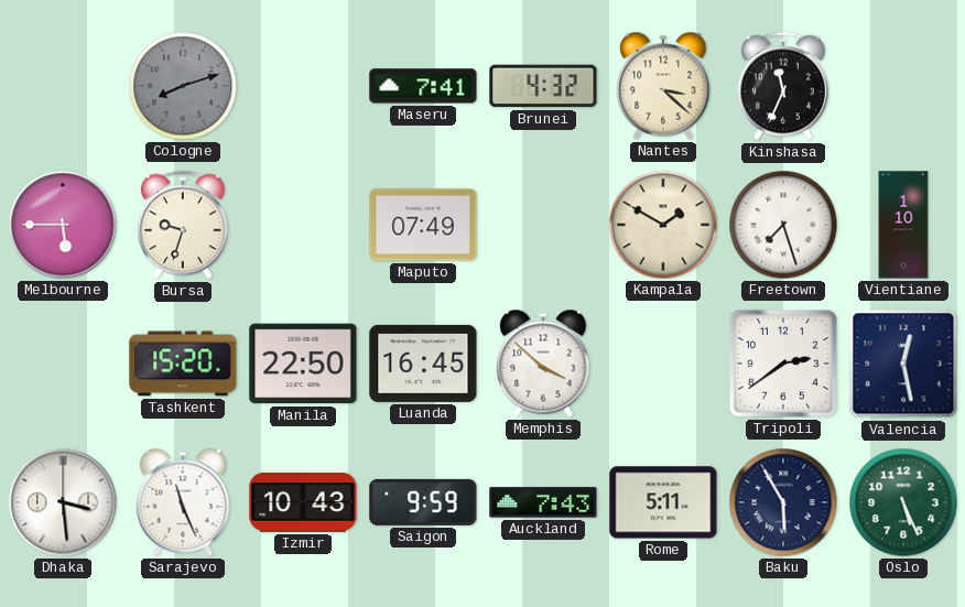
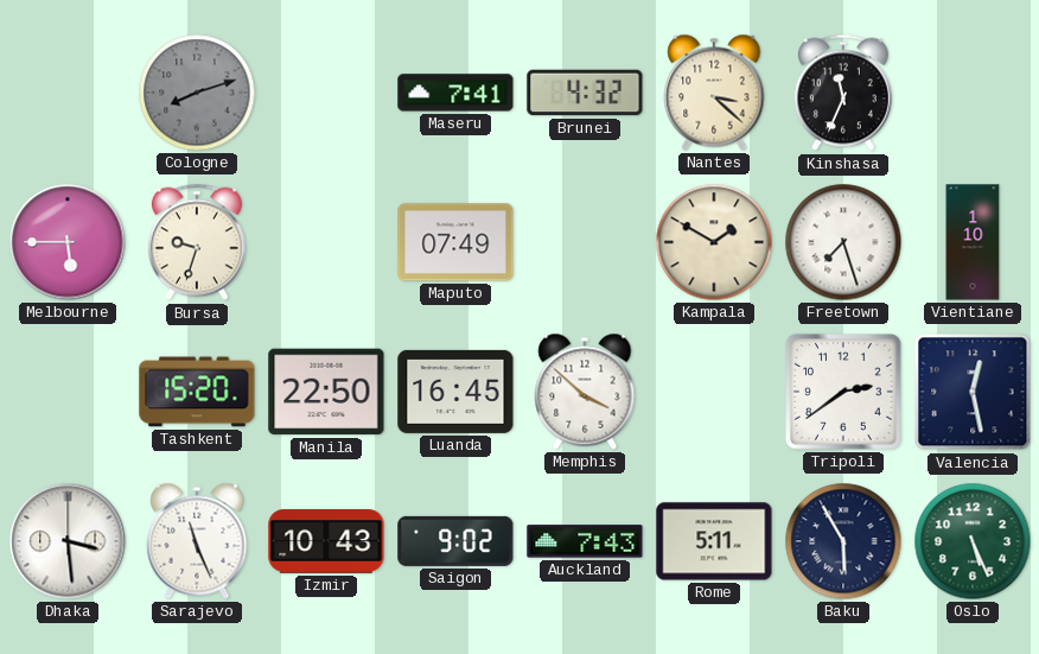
Saigon: 9:59 -> 9:02
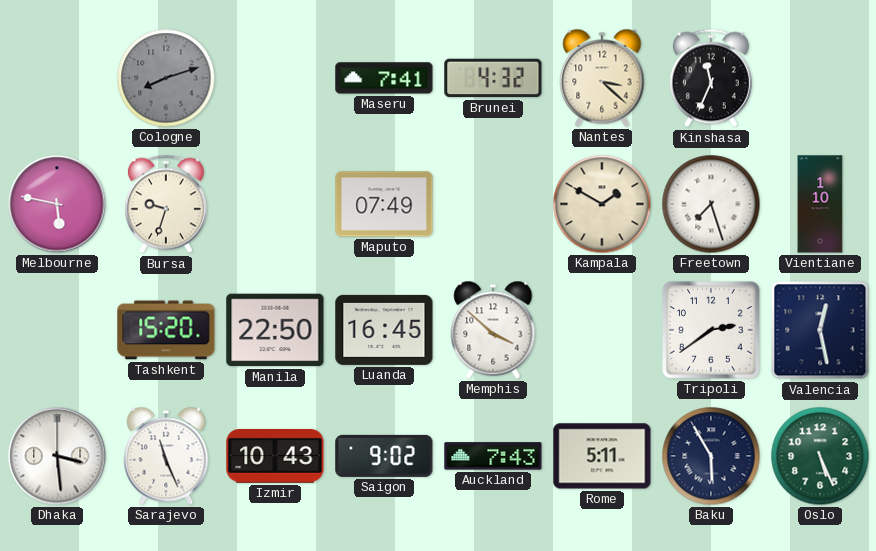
Melbourne: 5:45 -> 5:47
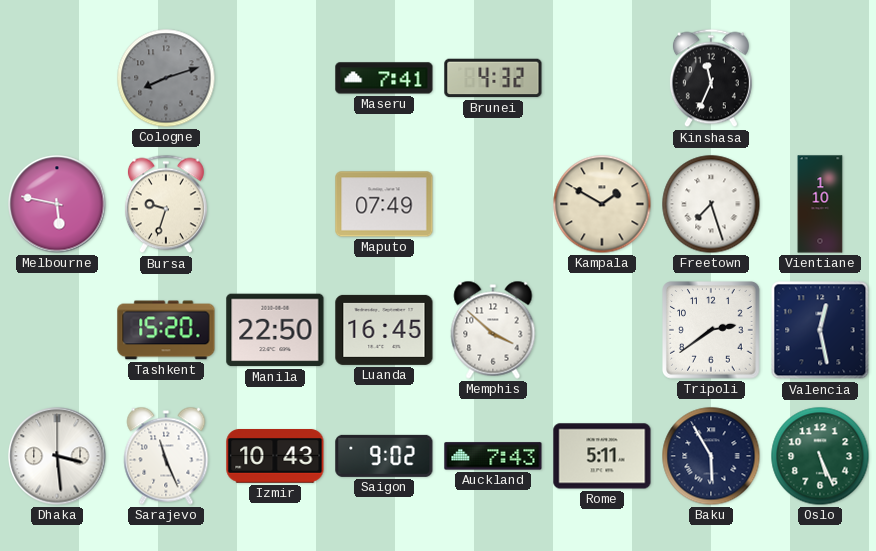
Nantes: 3:22 -> none
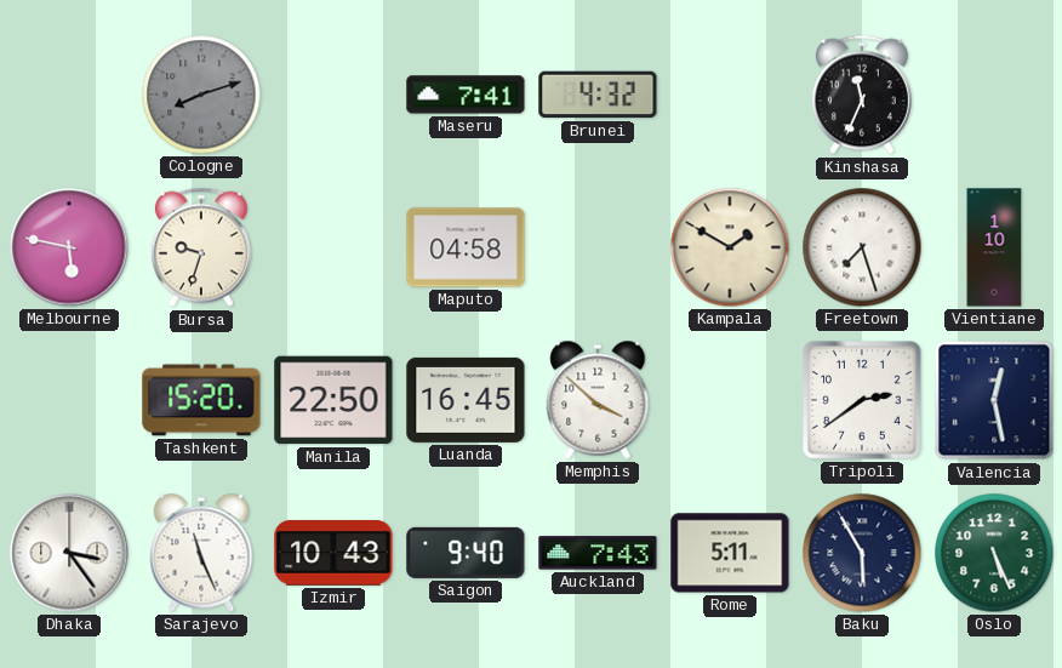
Maputo: 07:49 -> 04:58
Dhaka: 3:29 -> 3:24
Saigon: 9:02 -> 9:40
